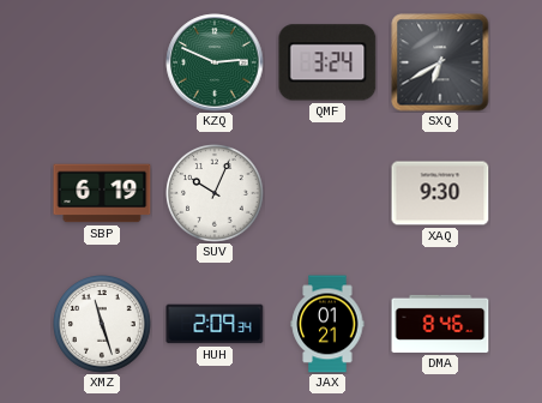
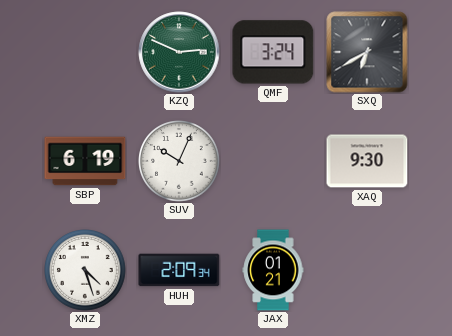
XMZ: 11:27 -> 4:27
DMA: 8:46 -> none
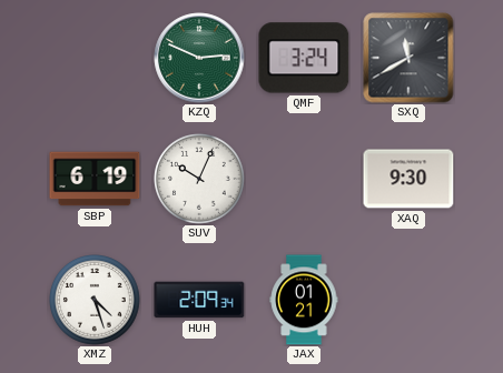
SXQ: 6:40 -> 11:40
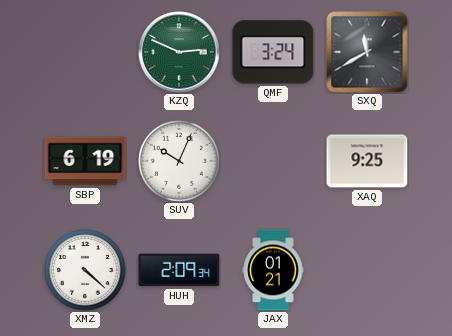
XAQ: 9:30 -> 9:25
XMZ: 4:27 -> 4:22
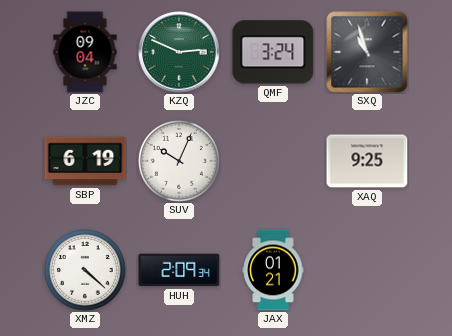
JZC: none -> 09:04
SXQ: 11:40 -> 10:57
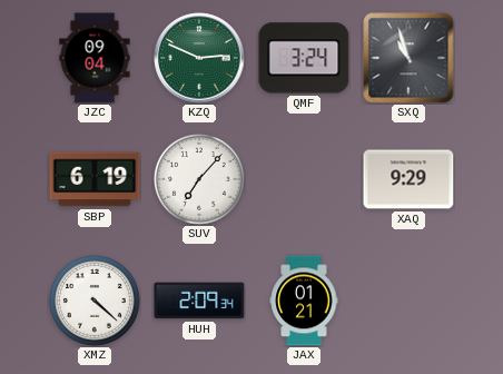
SUV: 10:04 -> 7:07
XAQ: 9:25 -> 9:29
